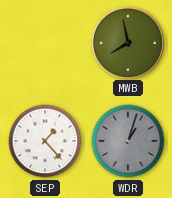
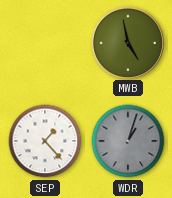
MWB: 7:58 -> 4:58
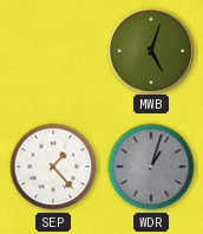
MWB: 4:58 -> 5:03
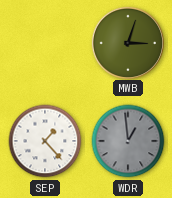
MWB: 5:03 -> 3:03
WDR: 1:03 -> 12:59
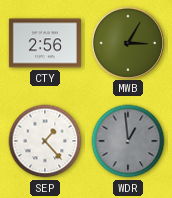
CTY: none -> 2:56
MWB: 3:03 -> 3:05
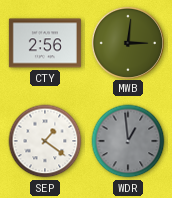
MWB: 3:05 -> 3:01
SEP: 1:23 -> 1:21
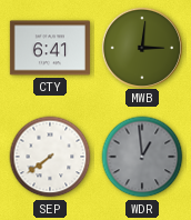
CTY: 2:56 -> 6:41
SEP: 1:21 -> 7:39
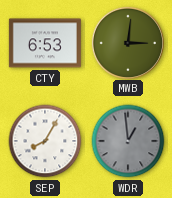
CTY: 6:41 -> 6:53
SEP: 7:39 -> 8:05
